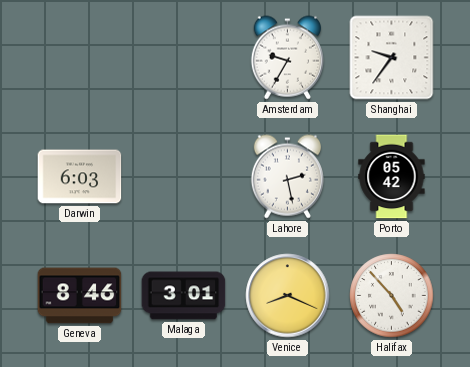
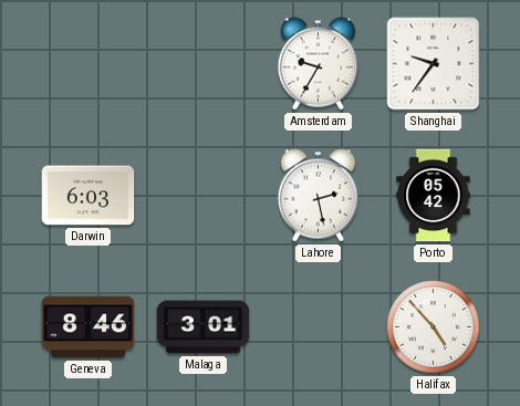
Venice: 8:19 -> none
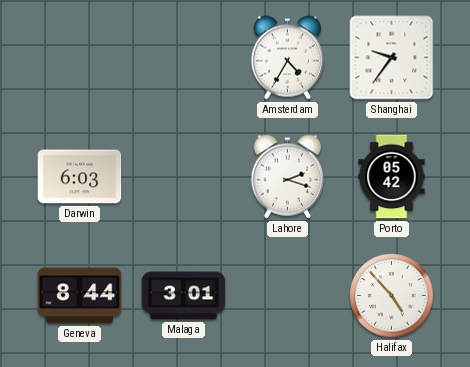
Amsterdam: 9:35 -> 4:35
Lahore: 2:28 -> 2:18
Geneva: 8:46 -> 8:44
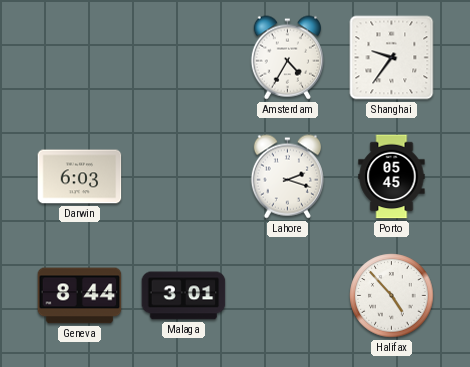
Porto: 05:42 -> 05:45
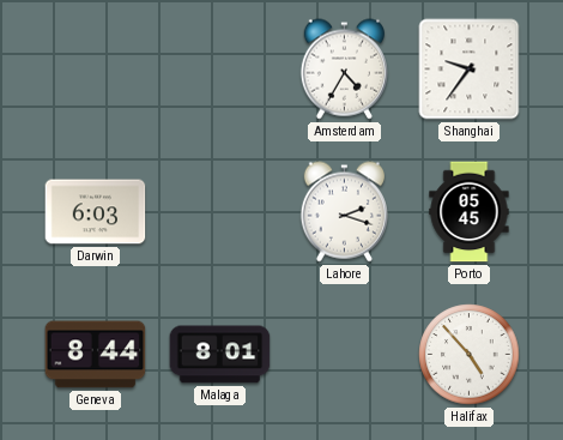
Malaga: 3:01 -> 8:01
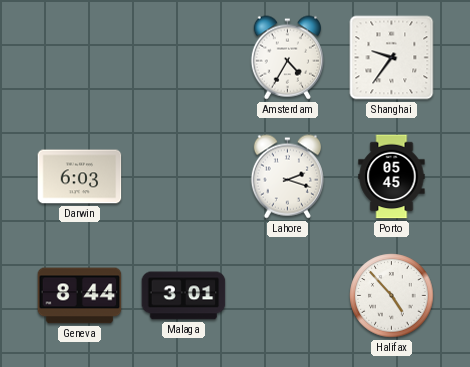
Malaga: 8:01 -> 3:01
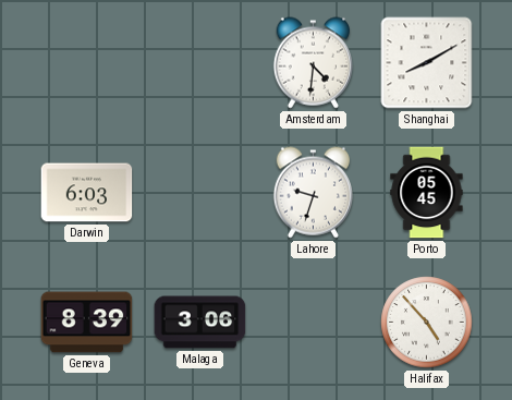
Amsterdam: 4:35 -> 4:31
Shanghai: 9:36 -> 8:10
Lahore: 2:18 -> 9:33
Geneva: 8:44 -> 8:39
Malaga: 3:01 -> 3:06
